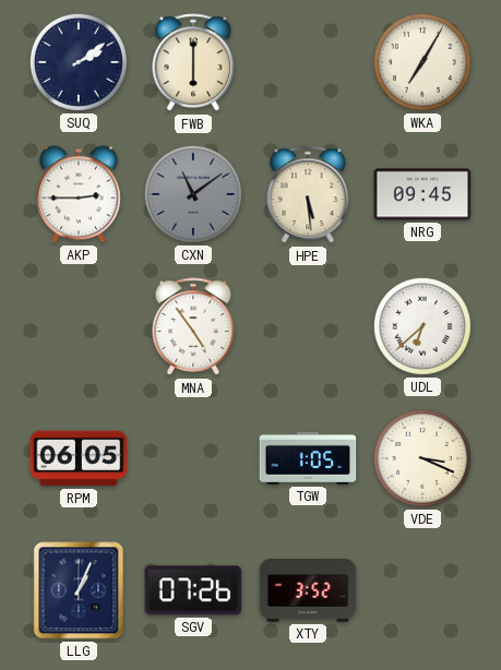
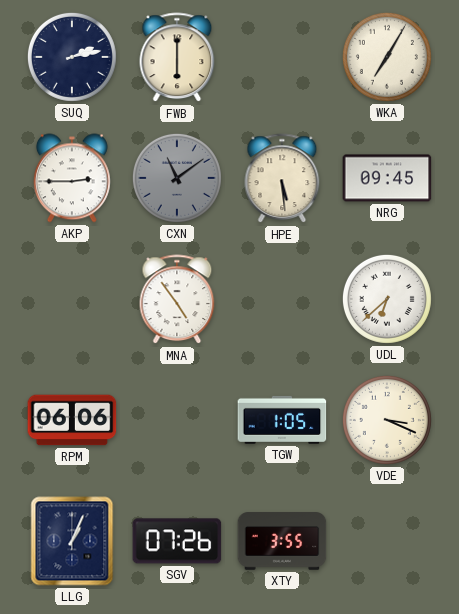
SUQ: 2:09 -> 2:13
RPM: 06:05 -> 06:06
XTY: 3:52 -> 3:55
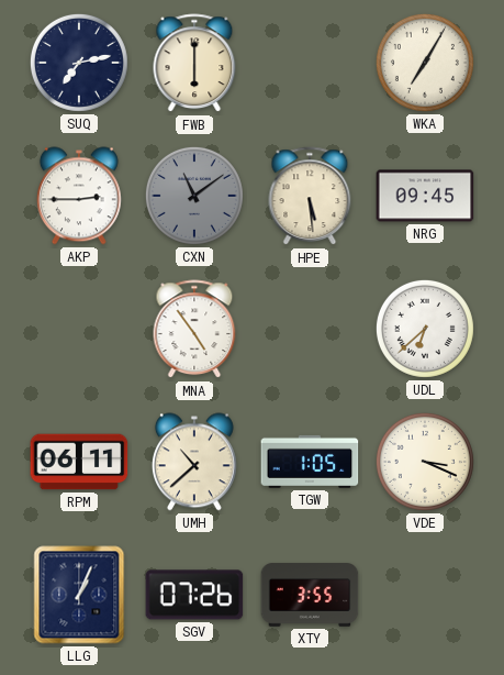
SUQ: 2:13 -> 7:13
RPM: 06:06 -> 06:11
UMH: none -> 10:38
